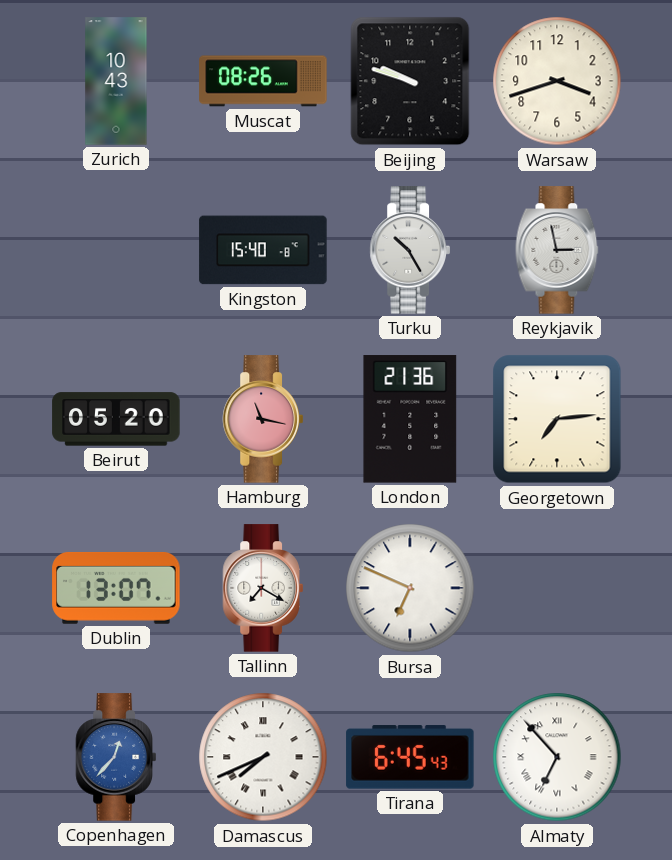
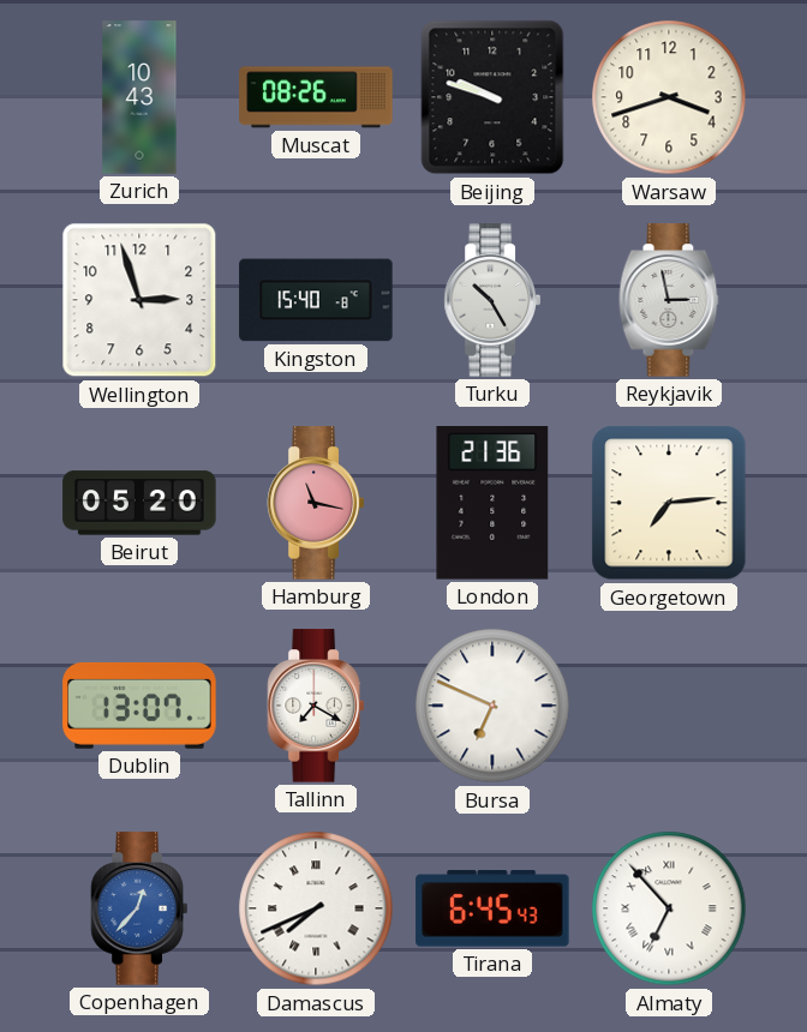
Wellington: none -> 2:57
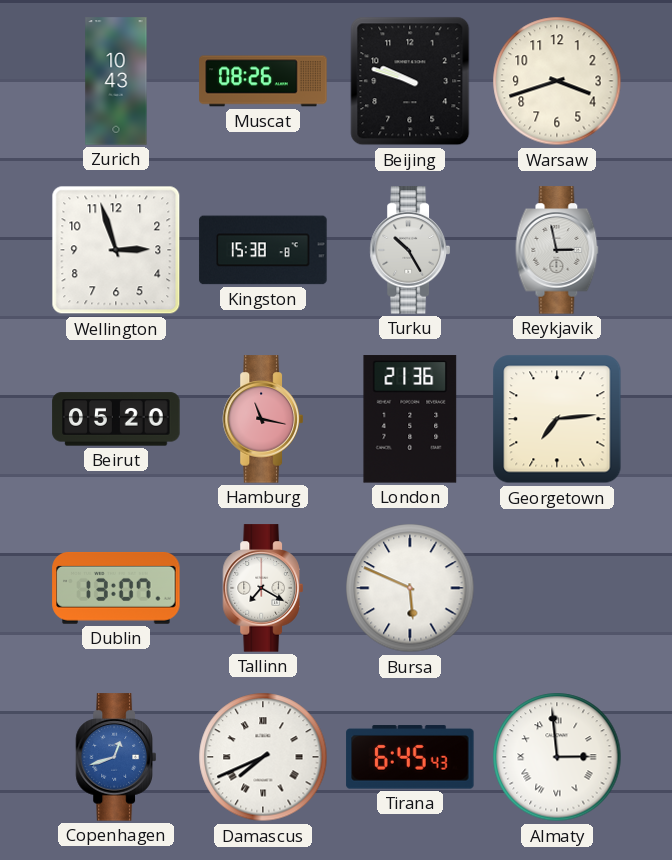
Kingston: 15:40 -> 15:38
Bursa: 6:49 -> 5:49
Copenhagen: 12:37 -> 12:42
Almaty: 6:53 -> 2:59
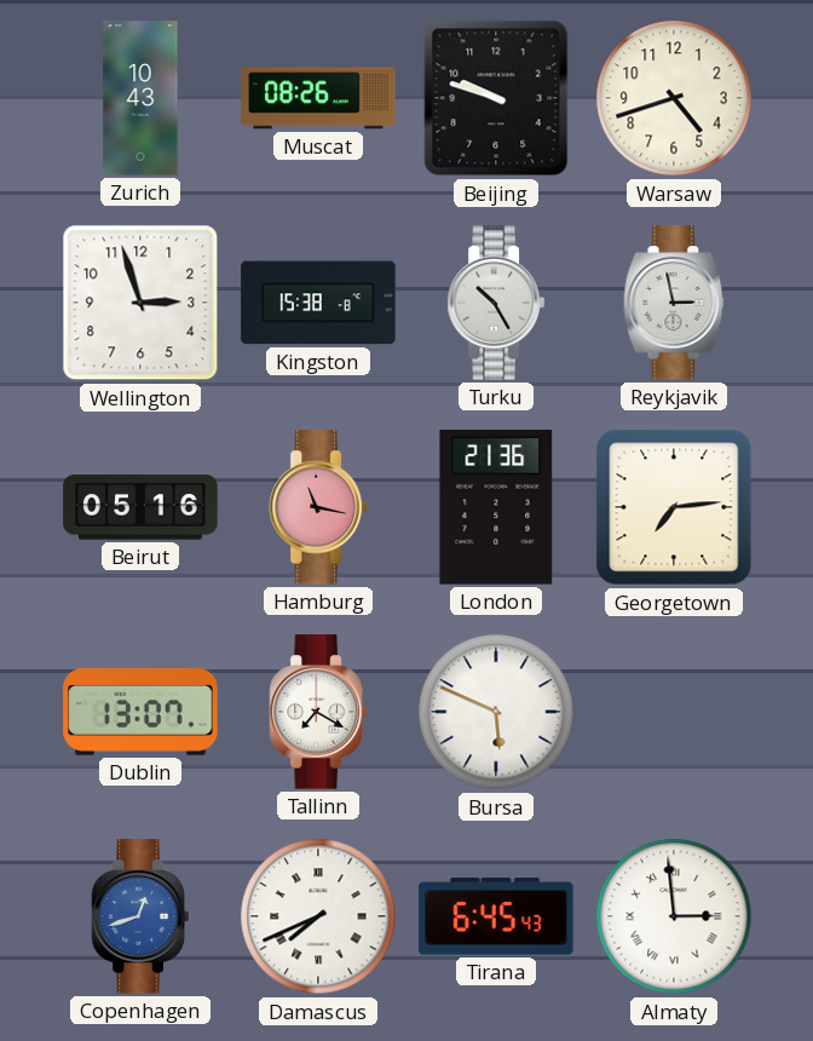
Warsaw: 3:42 -> 4:42
Beirut: 05:20 -> 05:16
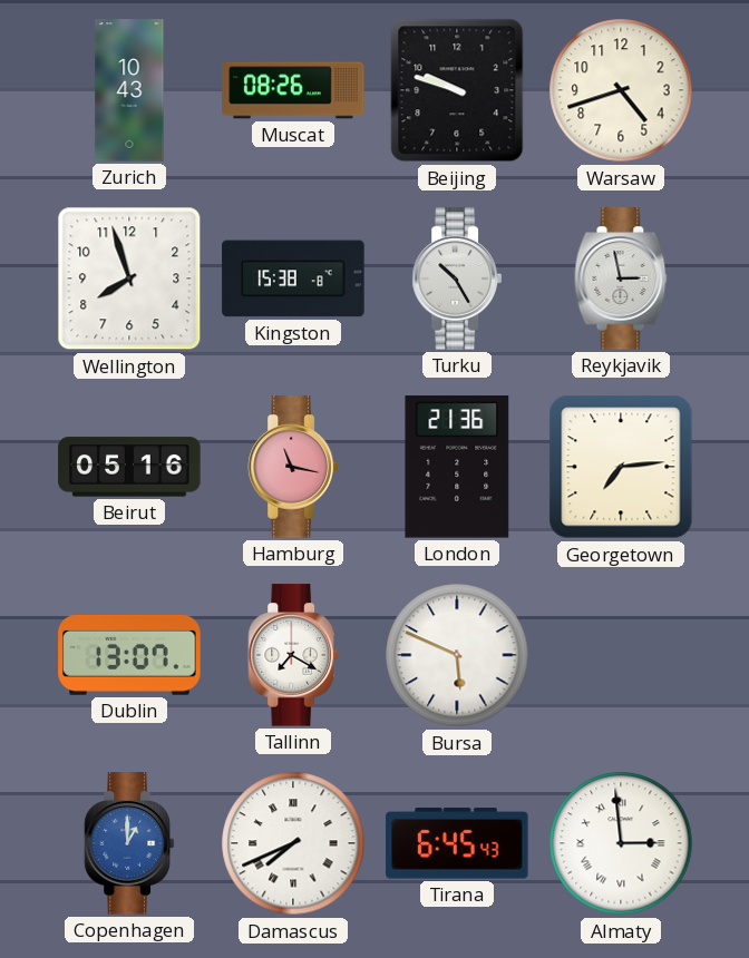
Wellington: 2:57 -> 7:57
Copenhagen: 12:42 -> 1:00
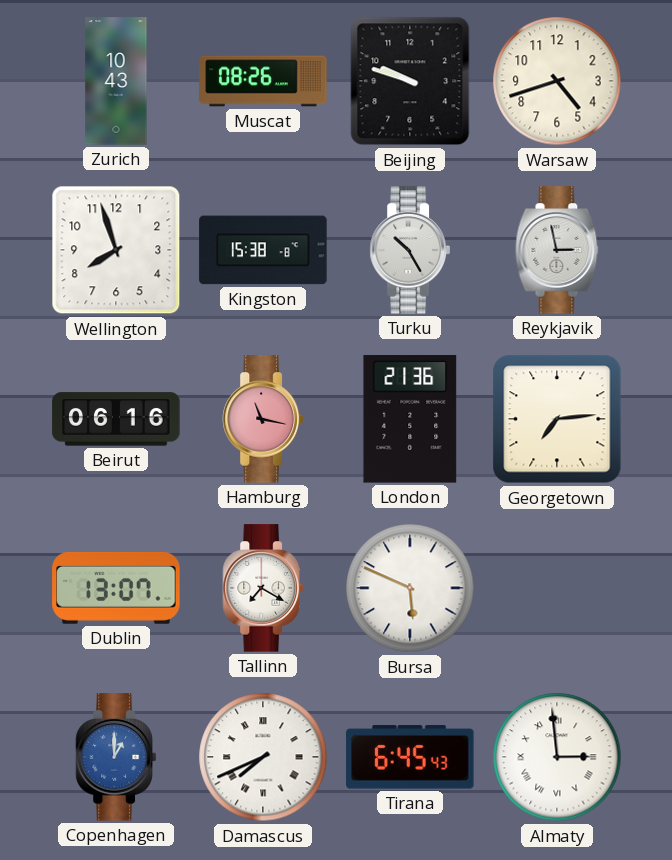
Beirut: 05:16 -> 06:16
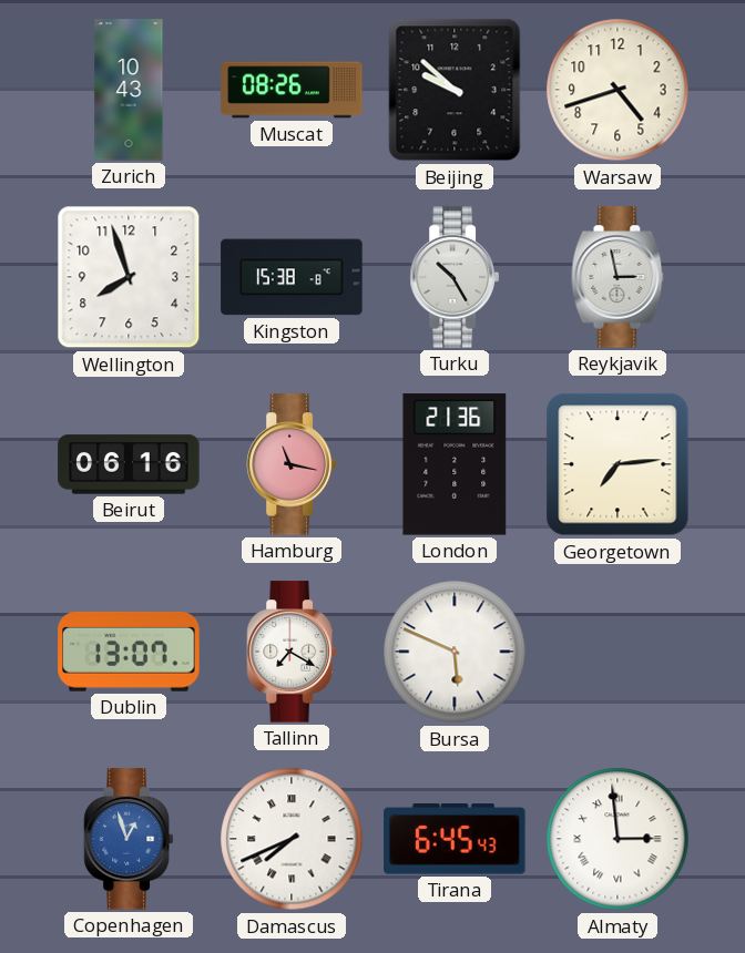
Beijing: 9:48 -> 9:52
Copenhagen: 1:00 -> 12:57
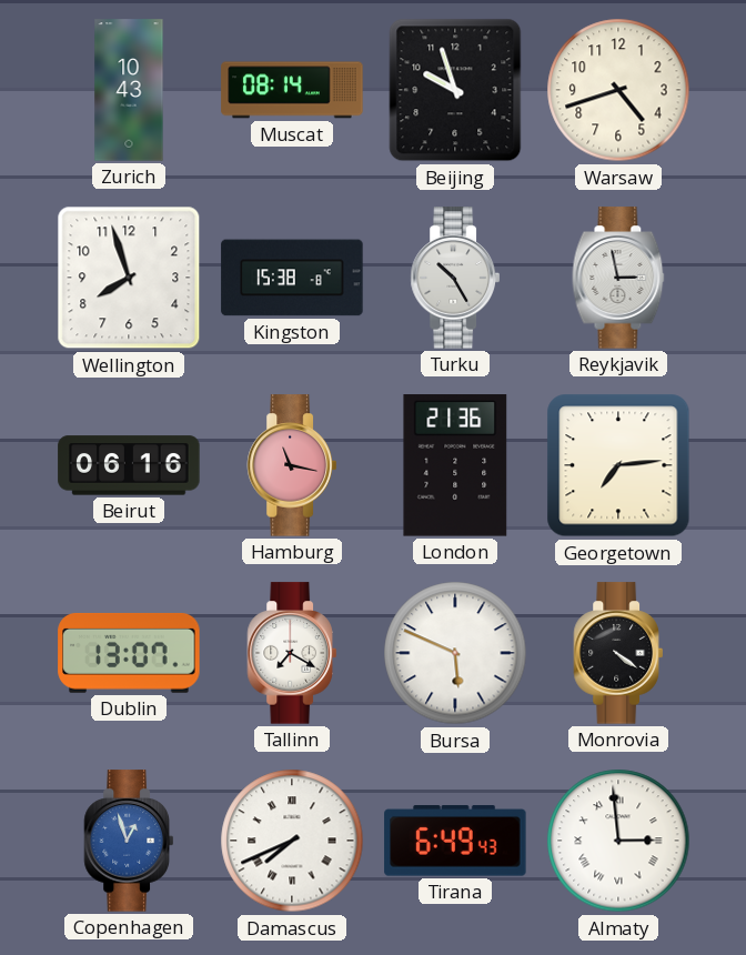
Muscat: 08:26 -> 08:14
Beijing: 9:52 -> 9:57
Monrovia: none -> 4:21
Tirana: 6:45 -> 6:49
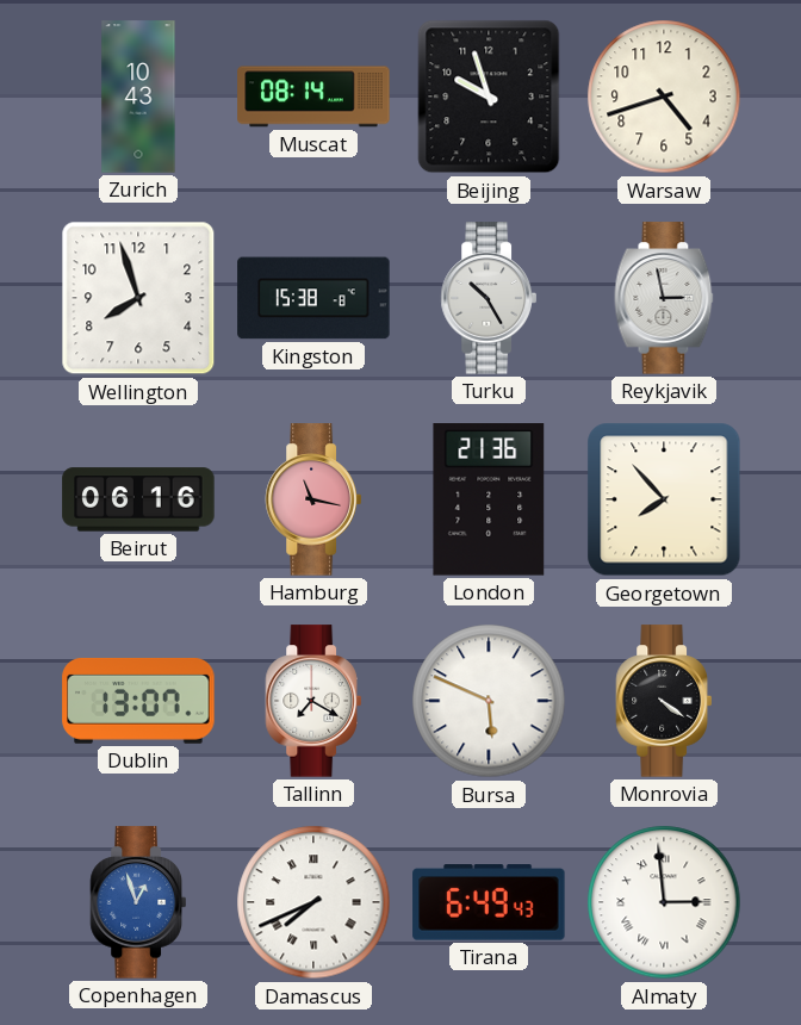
Georgetown: 7:14 -> 7:53
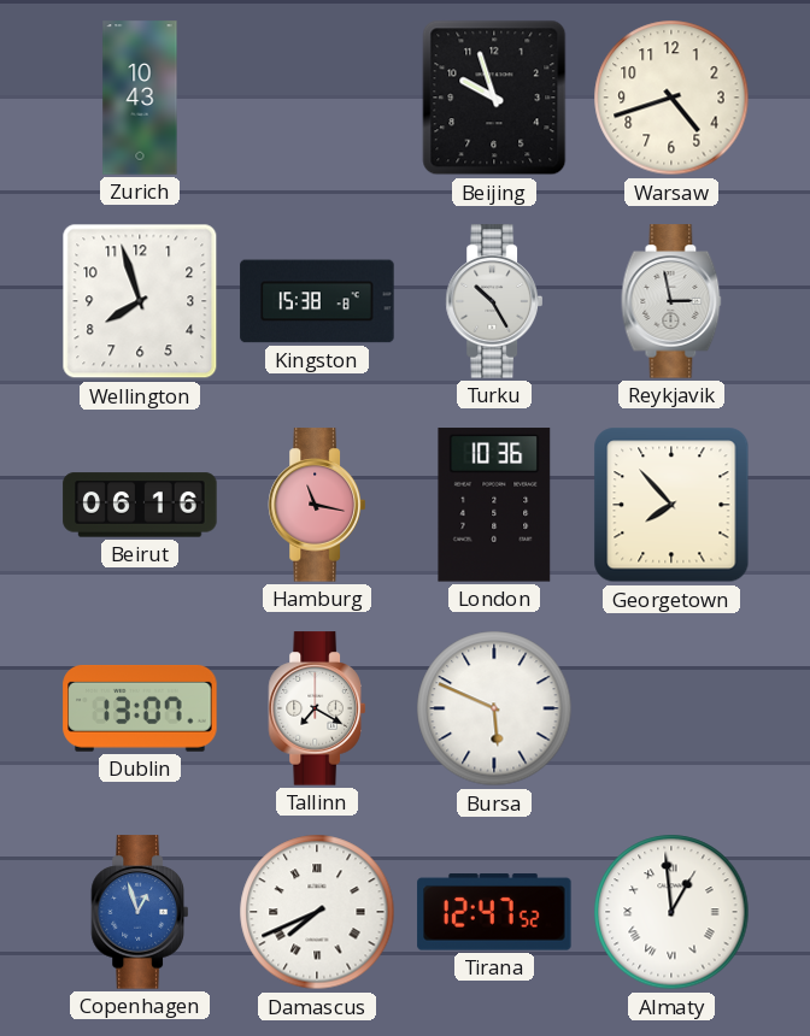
Muscat: 08:14 -> none
London: 21:36 -> 10:36
Monrovia: 4:21 -> none
Tirana: 6:49 -> 12:47
Almaty: 2:59 -> 12:59
